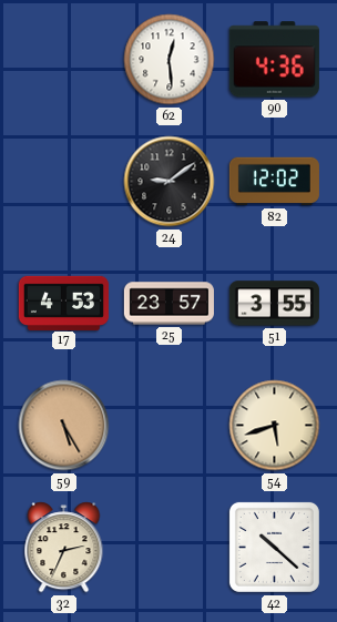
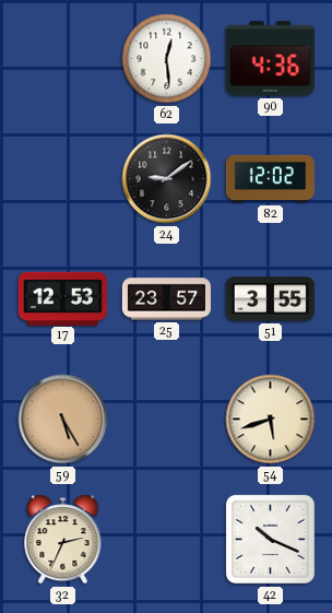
17: 4:53 -> 12:53
42: 10:22 -> 10:19
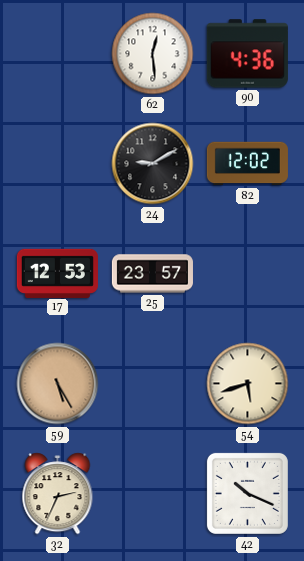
24: 9:09 -> 9:10
51: 3:55 -> none
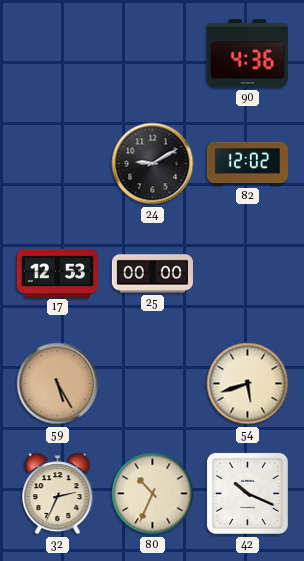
62: 12:29 -> none
25: 23:57 -> 00:00
80: none -> 10:34
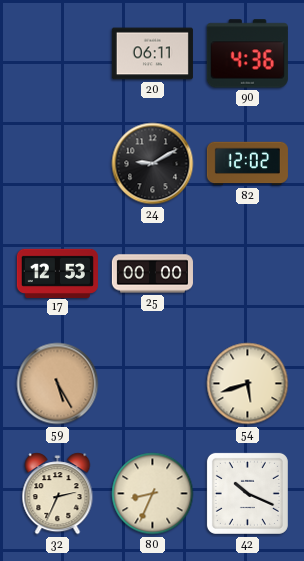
20: none -> 06:11
80: 10:34 -> 8:34
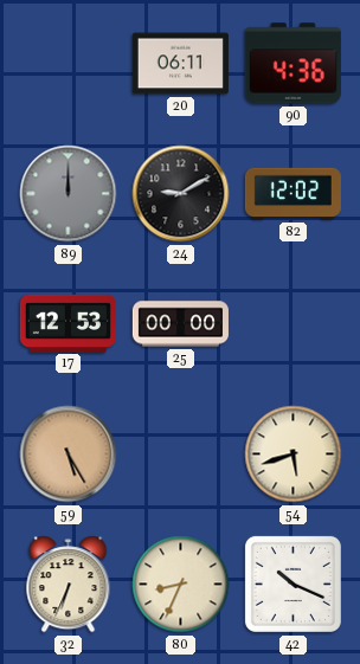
89: none -> 12:00
32: 2:34 -> 6:34
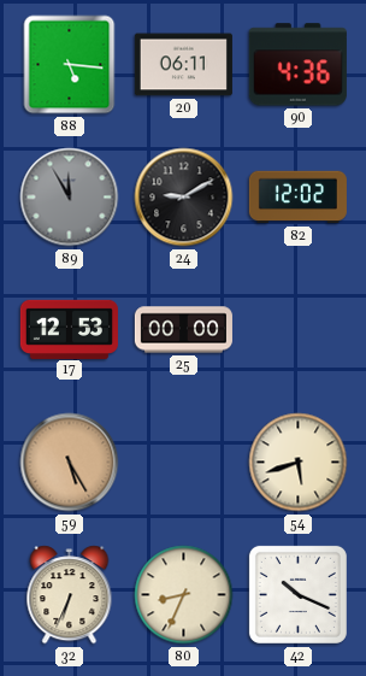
88: none -> 5:16
89: 12:00 -> 11:55
